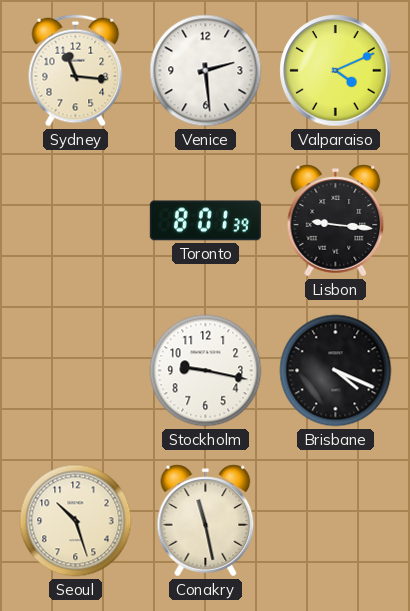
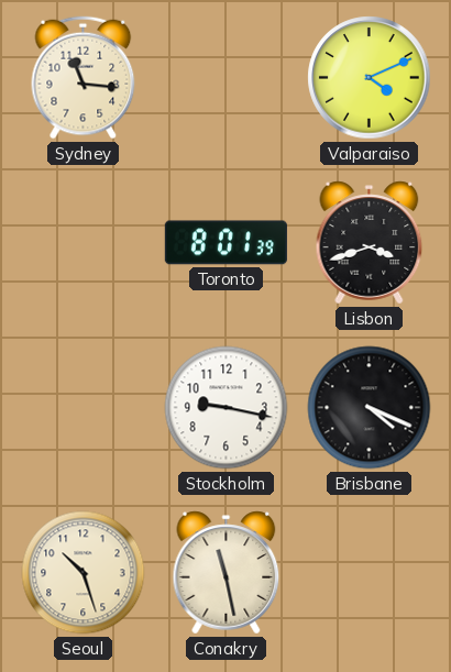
Venice: 2:29 -> none
Lisbon: 9:16 -> 3:42
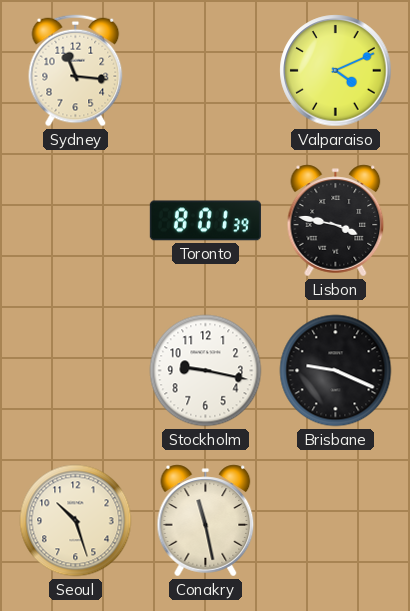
Lisbon: 3:42 -> 3:47
Brisbane: 4:19 -> 9:19
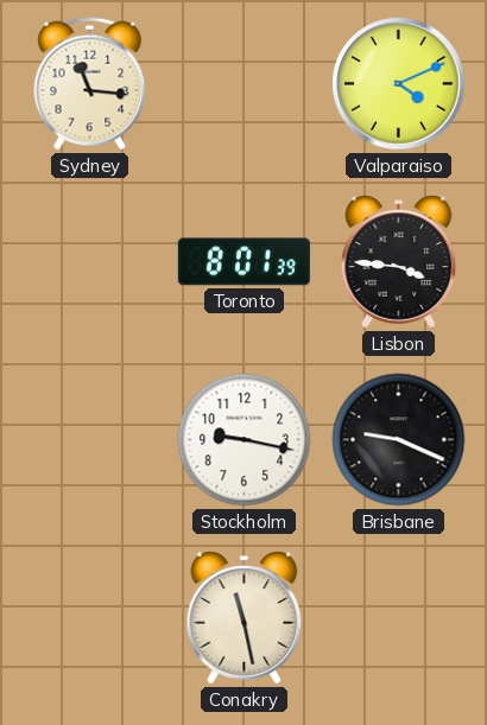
Lisbon: 3:47 -> 3:46
Seoul: 10:27 -> none
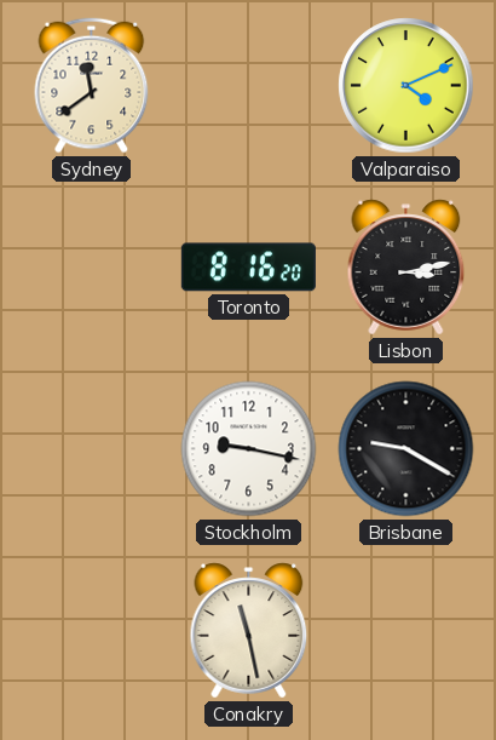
Sydney: 11:16 -> 11:39
Toronto: 8:01 -> 8:16
Lisbon: 3:46 -> 3:13
Brisbane: 9:19 -> 9:20
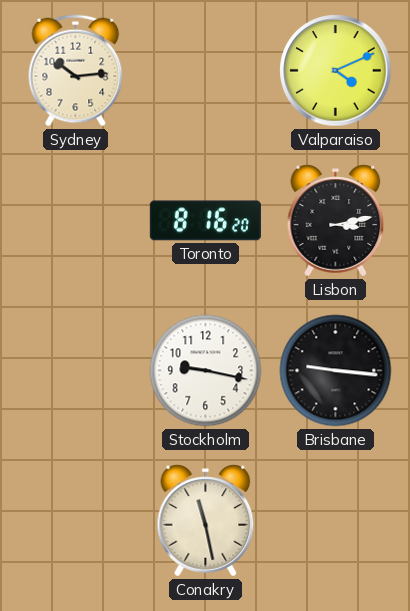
Sydney: 11:39 -> 10:14
Brisbane: 9:20 -> 9:16
